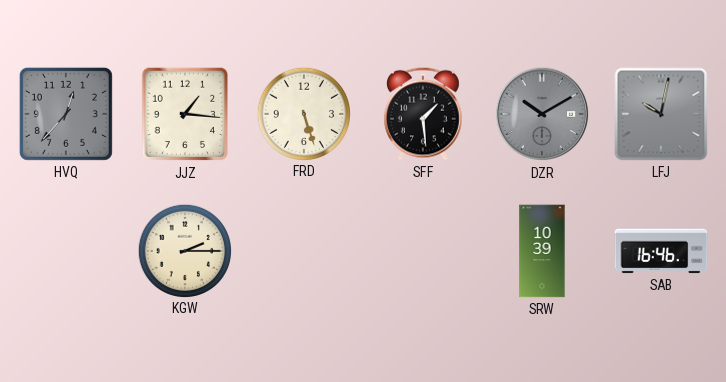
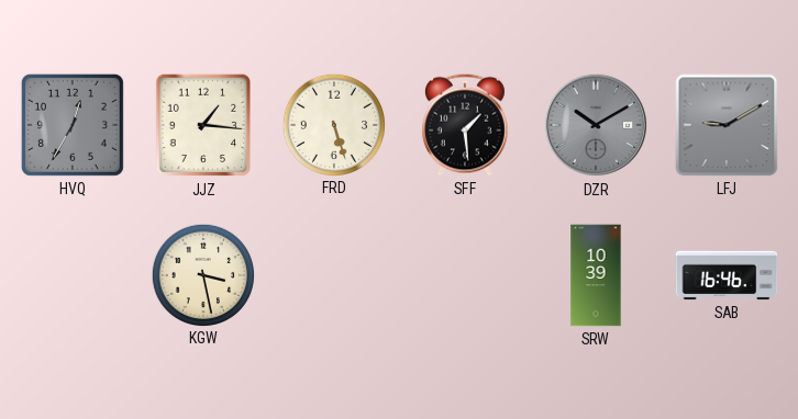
HVQ: 12:37 -> 12:35
LFJ: 10:02 -> 9:10
KGW: 2:15 -> 3:28
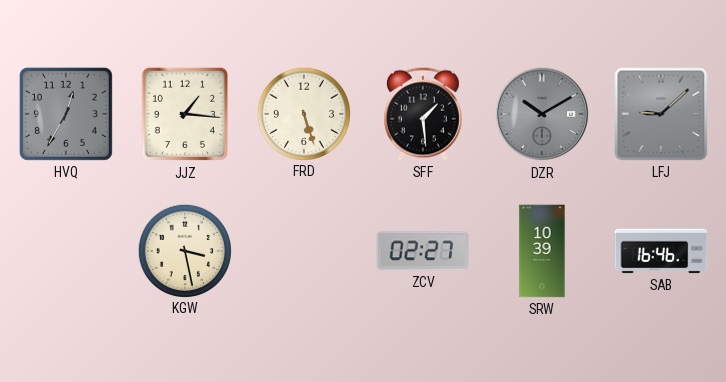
LFJ: 9:10 -> 9:08
ZCV: none -> 02:27
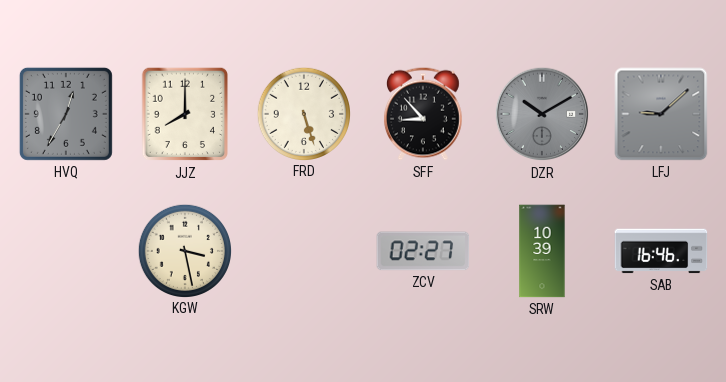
JJZ: 1:16 -> 8:00
SFF: 1:29 -> 8:53
